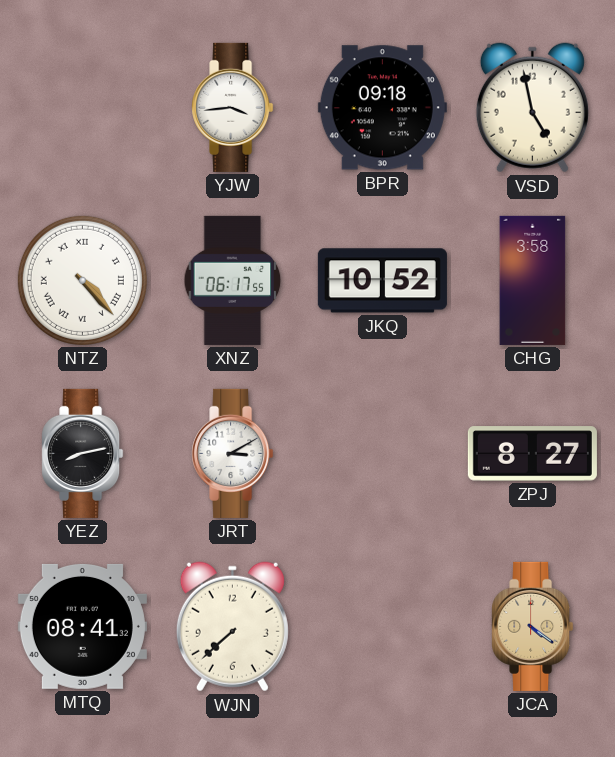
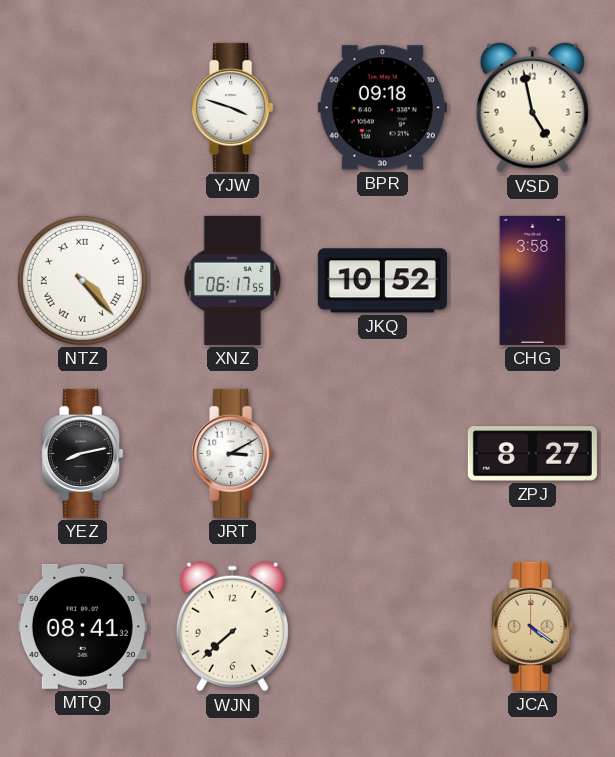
YJW: 3:44 -> 3:48
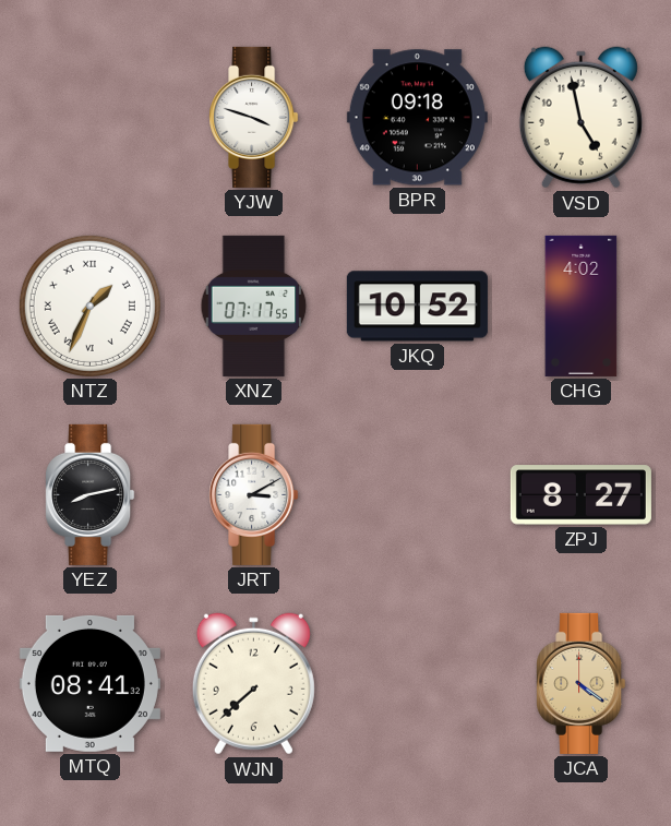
NTZ: 4:23 -> 1:34
XNZ: 06:17 -> 07:17
CHG: 3:58 -> 4:02
